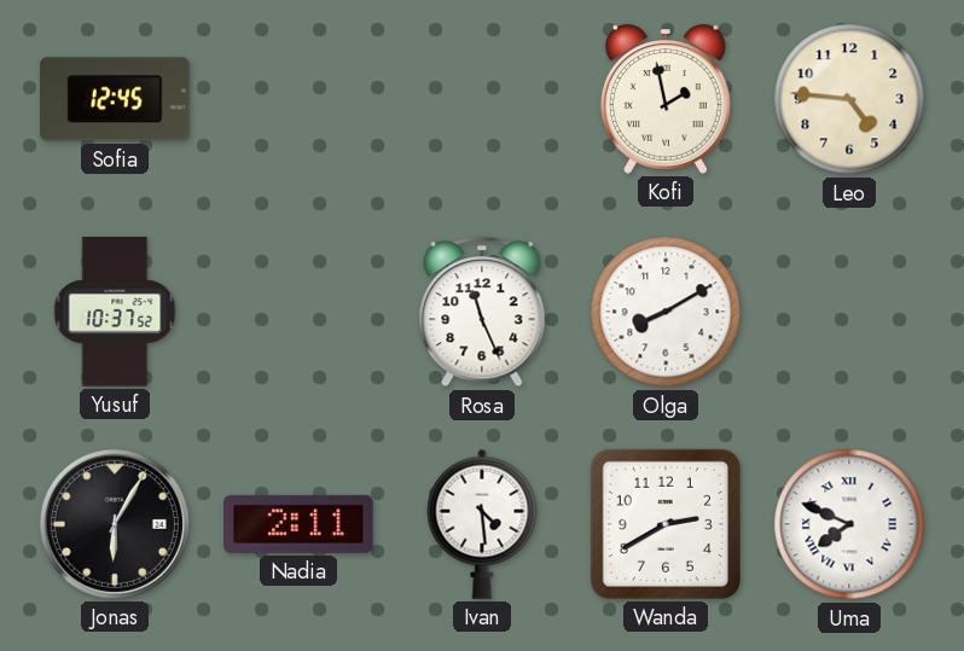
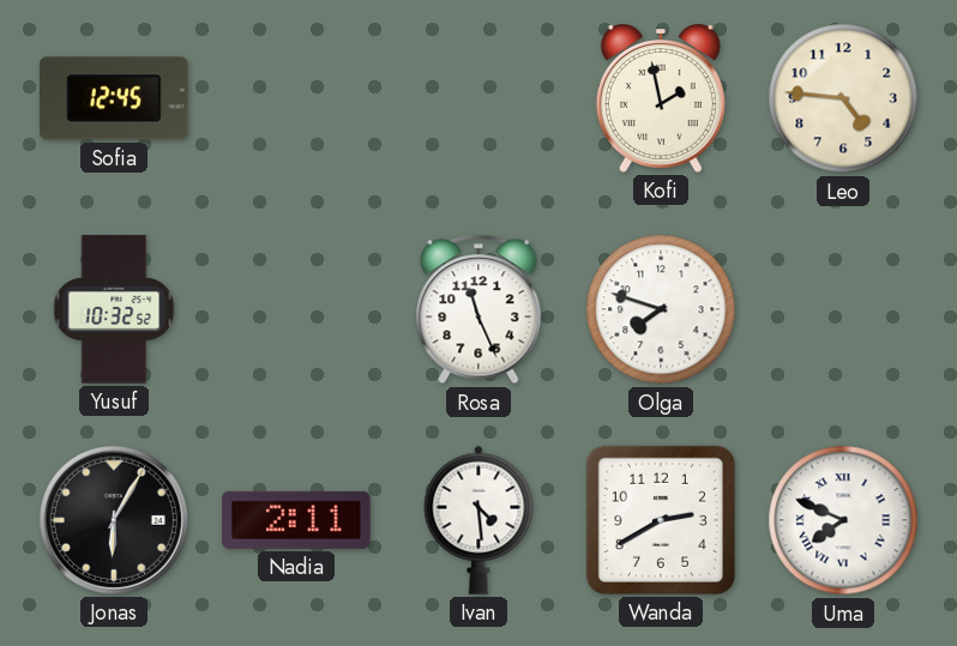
Yusuf: 10:37 -> 10:32
Olga: 8:10 -> 7:48
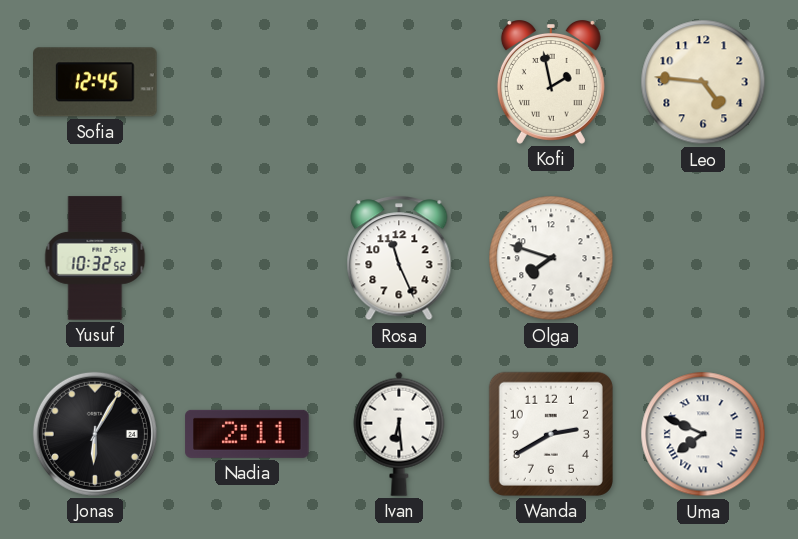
Ivan: 4:29 -> 6:29
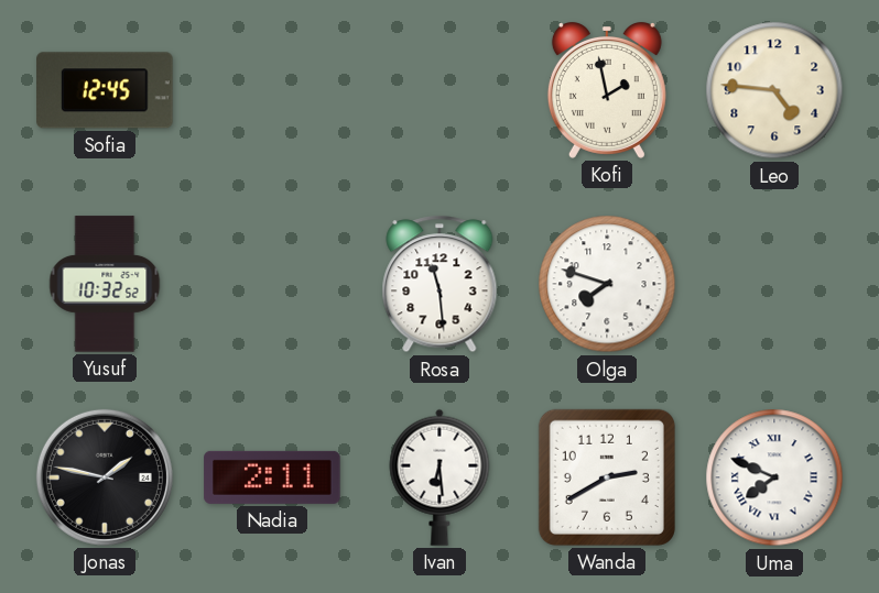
Rosa: 11:26 -> 11:29
Jonas: 6:05 -> 1:47
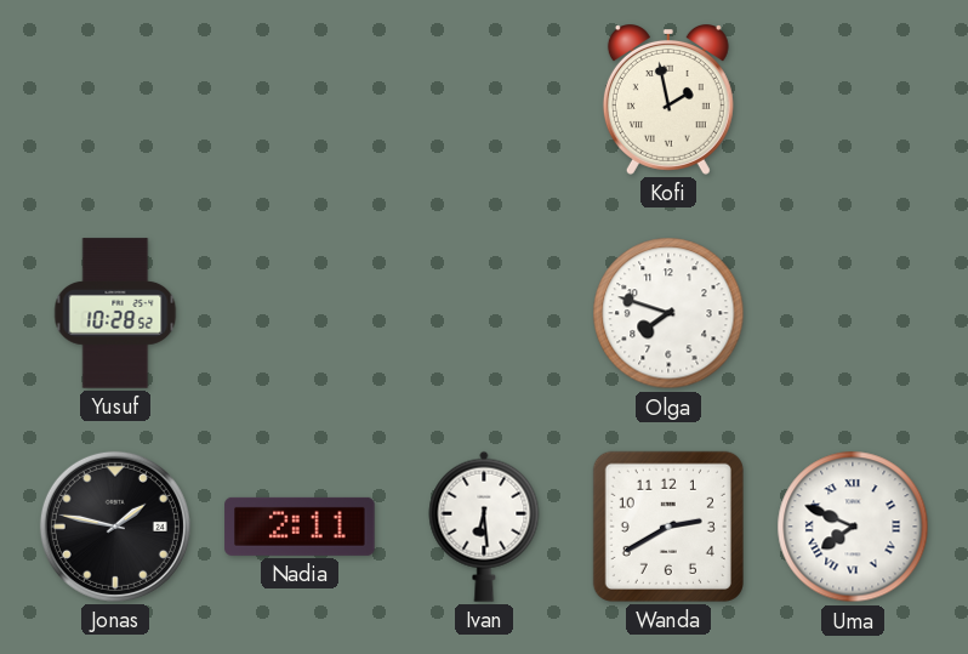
Sofia: 12:45 -> none
Leo: 4:46 -> none
Yusuf: 10:32 -> 10:28
Rosa: 11:29 -> none
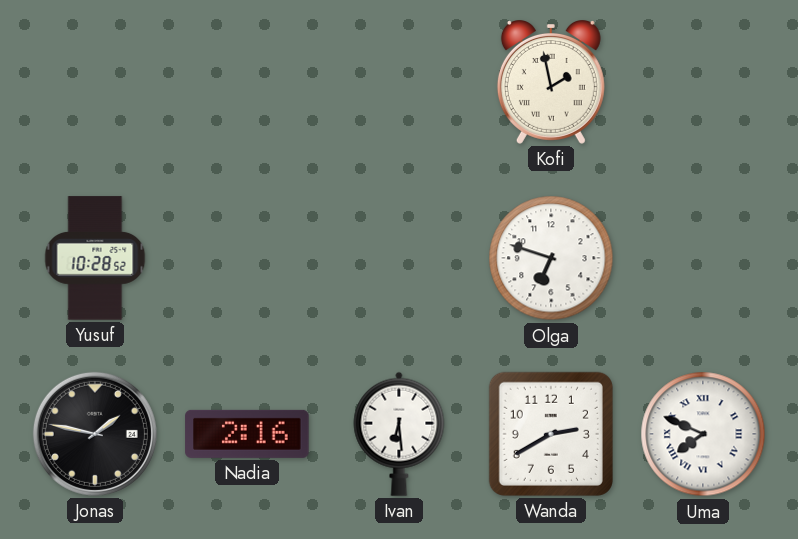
Olga: 7:48 -> 6:48
Nadia: 2:11 -> 2:16
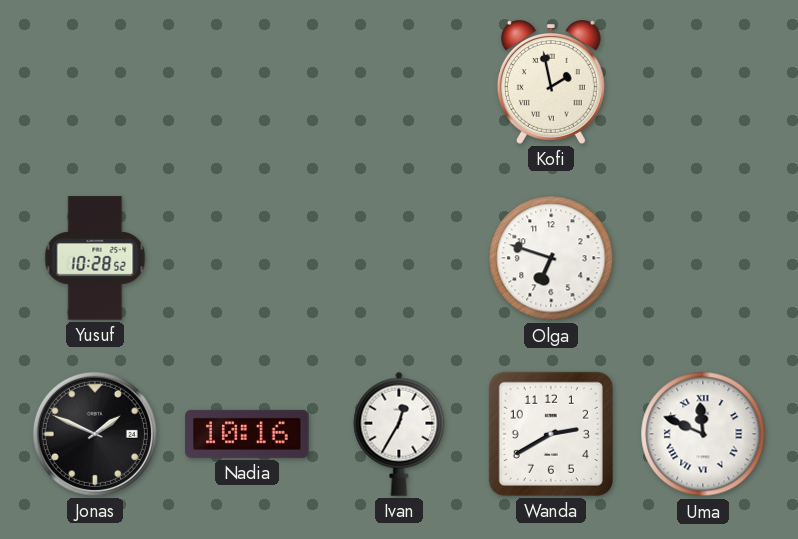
Jonas: 1:47 -> 1:49
Nadia: 2:16 -> 10:16
Ivan: 6:29 -> 12:35
Uma: 7:49 -> 11:49
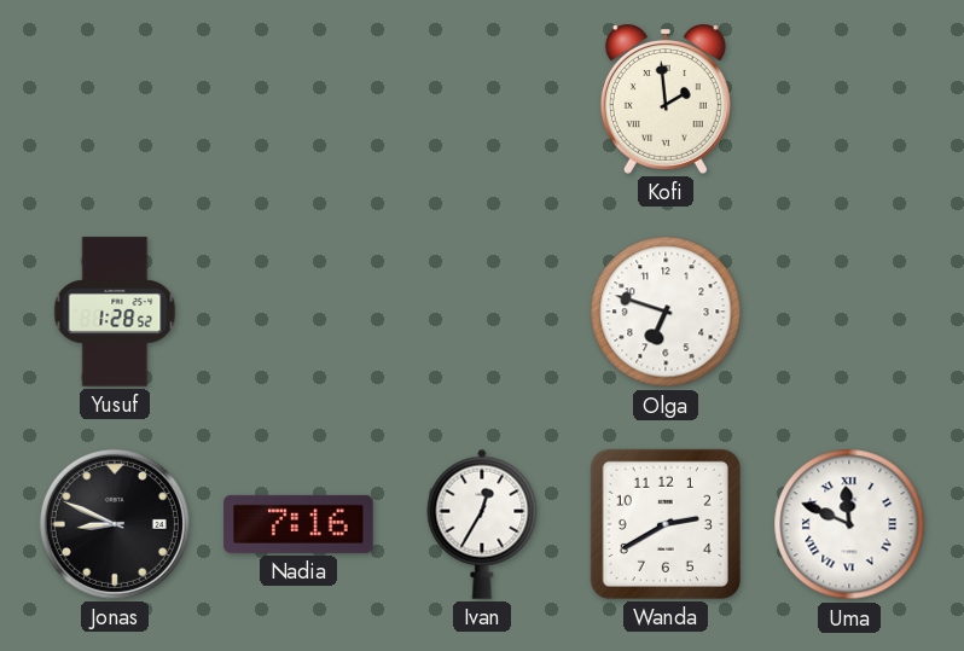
Kofi: 1:58 -> 1:59
Yusuf: 10:28 -> 1:28
Jonas: 1:49 -> 8:49
Nadia: 10:16 -> 7:16
